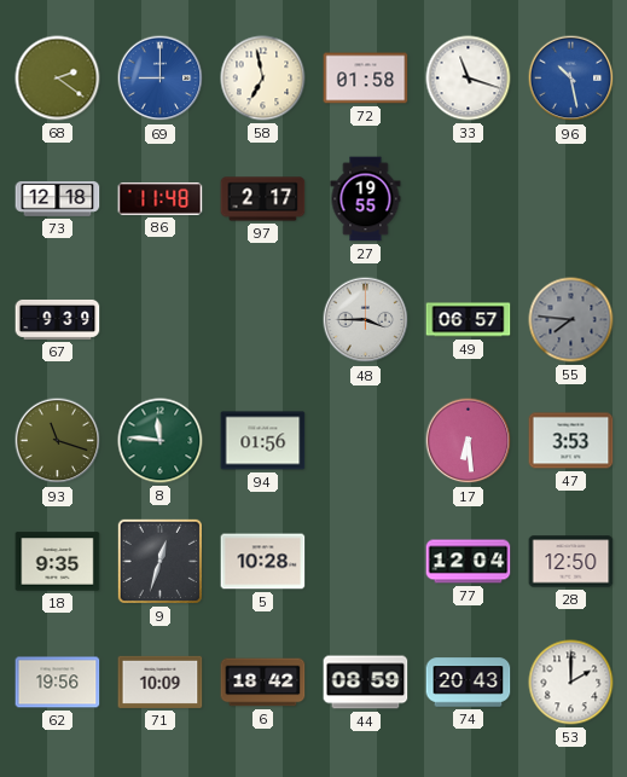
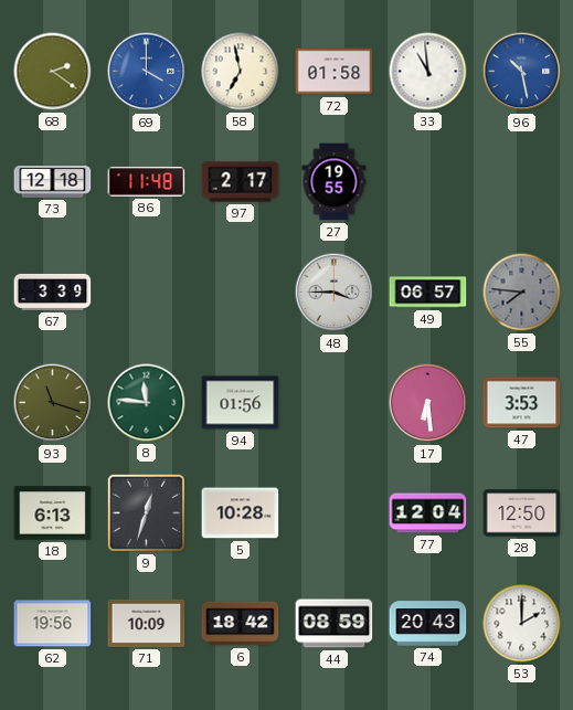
69: 9:00 -> 4:00
33: 11:18 -> 10:59
67: 9:39 -> 3:39
18: 9:35 -> 6:13
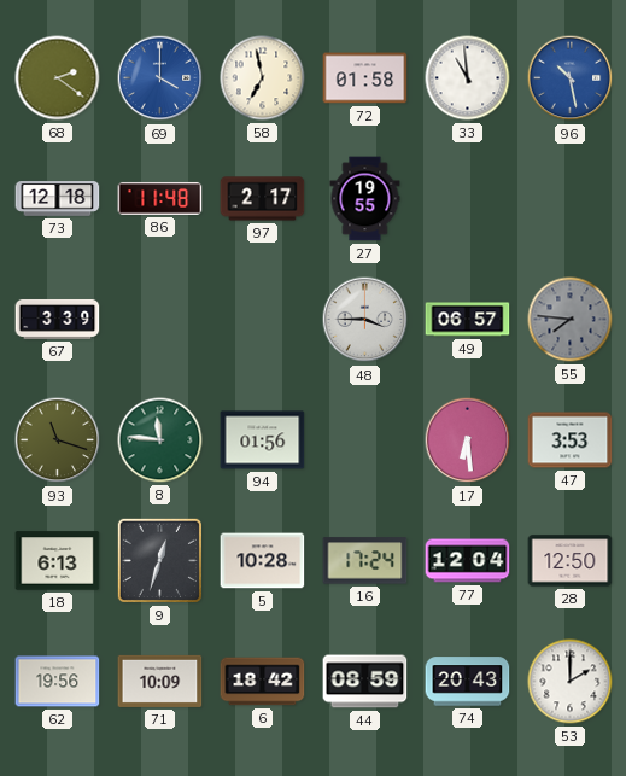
16: none -> 17:24
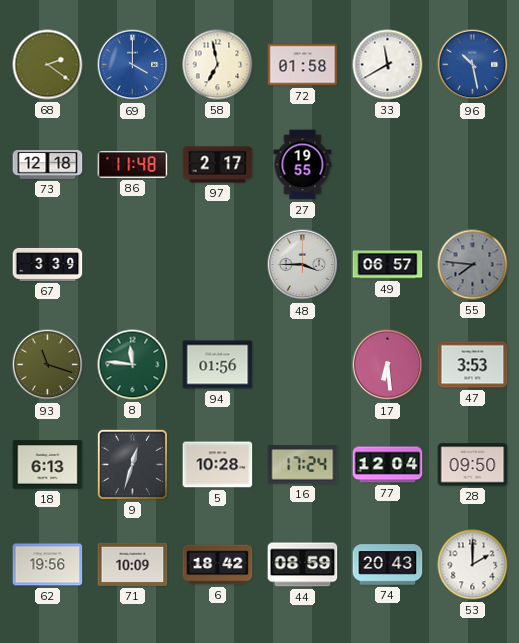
33: 10:59 -> 11:40
28: 12:50 -> 09:50
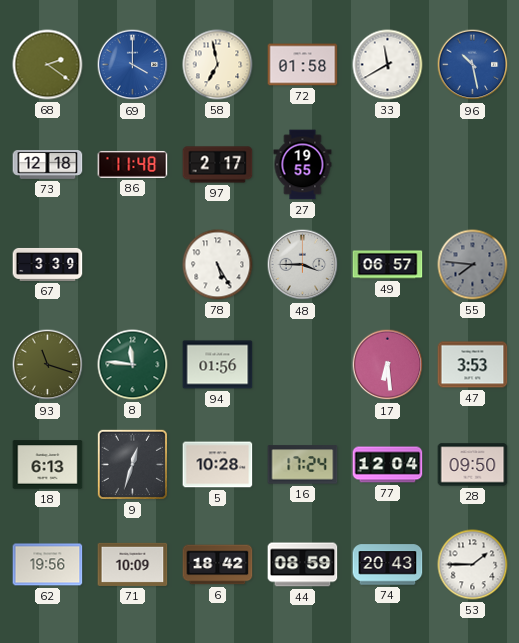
78: none -> 5:25
53: 2:00 -> 1:45
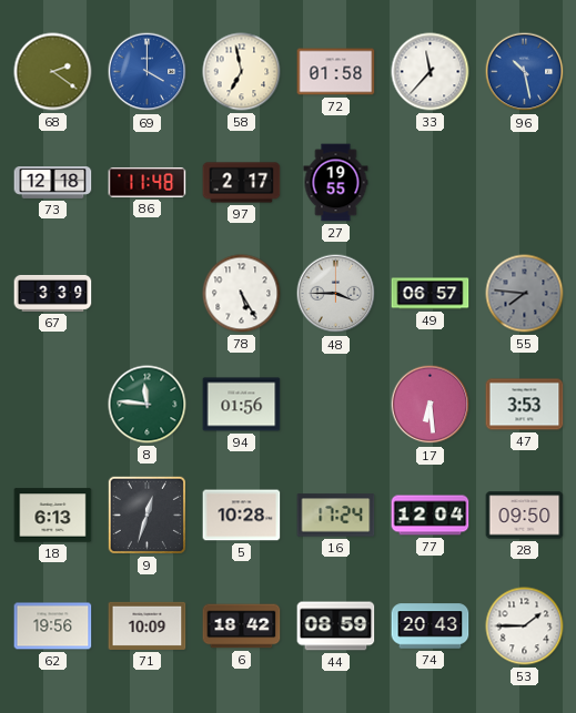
33: 11:40 -> 11:37
93: 11:18 -> none
